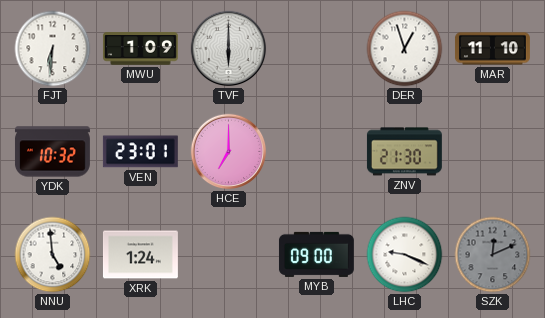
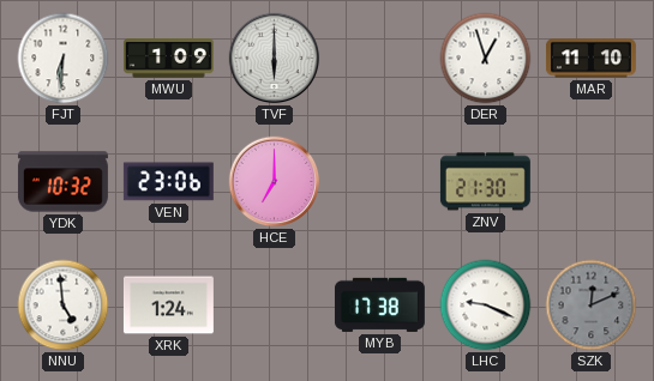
VEN: 23:01 -> 23:06
MYB: 09:00 -> 17:38
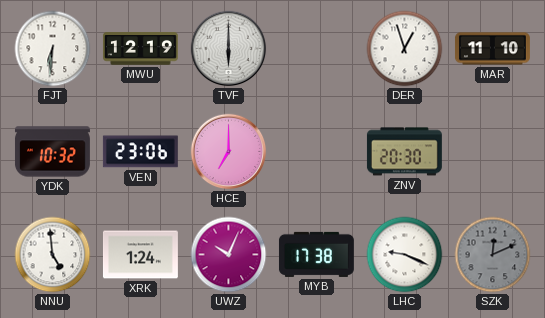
MWU: 1:09 -> 12:19
ZNV: 21:30 -> 20:30
UWZ: none -> 10:04
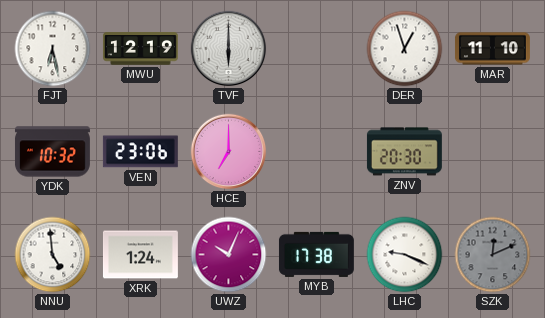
FJT: 6:31 -> 6:28
